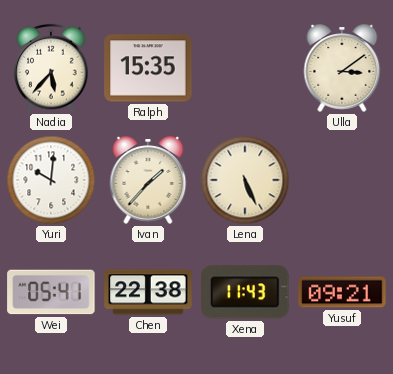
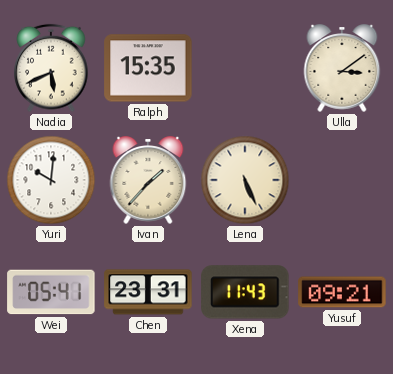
Nadia: 5:37 -> 5:41
Chen: 22:38 -> 23:31
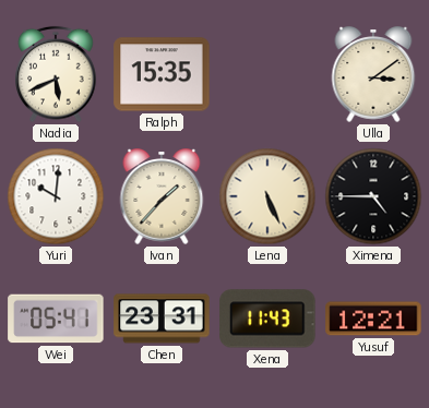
Ximena: none -> 4:45
Yusuf: 09:21 -> 12:21
